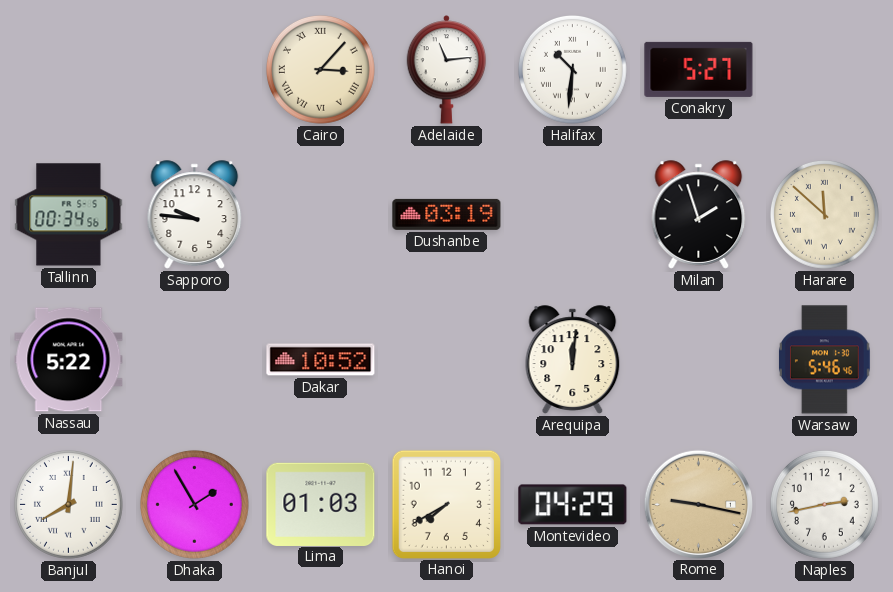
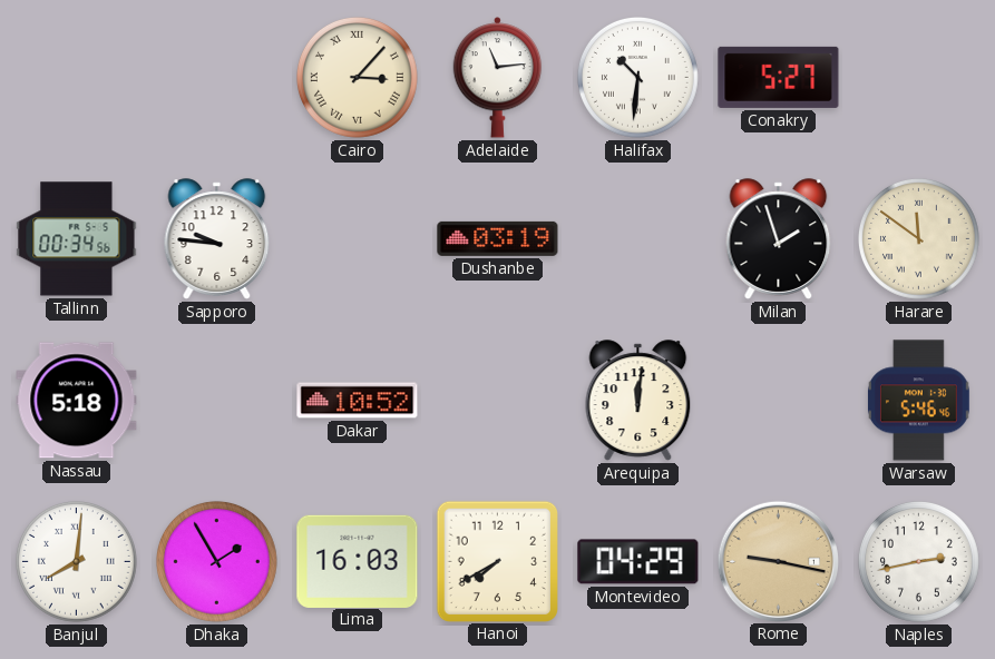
Harare: 11:52 -> 11:51
Nassau: 5:22 -> 5:18
Lima: 01:03 -> 16:03
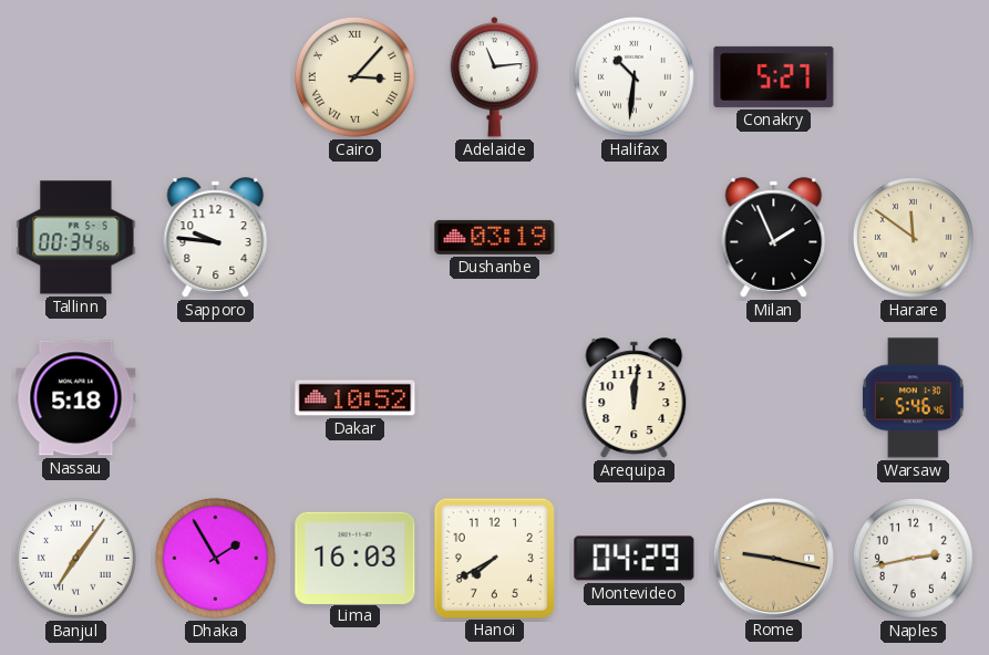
Milan: 1:57 -> 1:56
Banjul: 8:01 -> 7:06
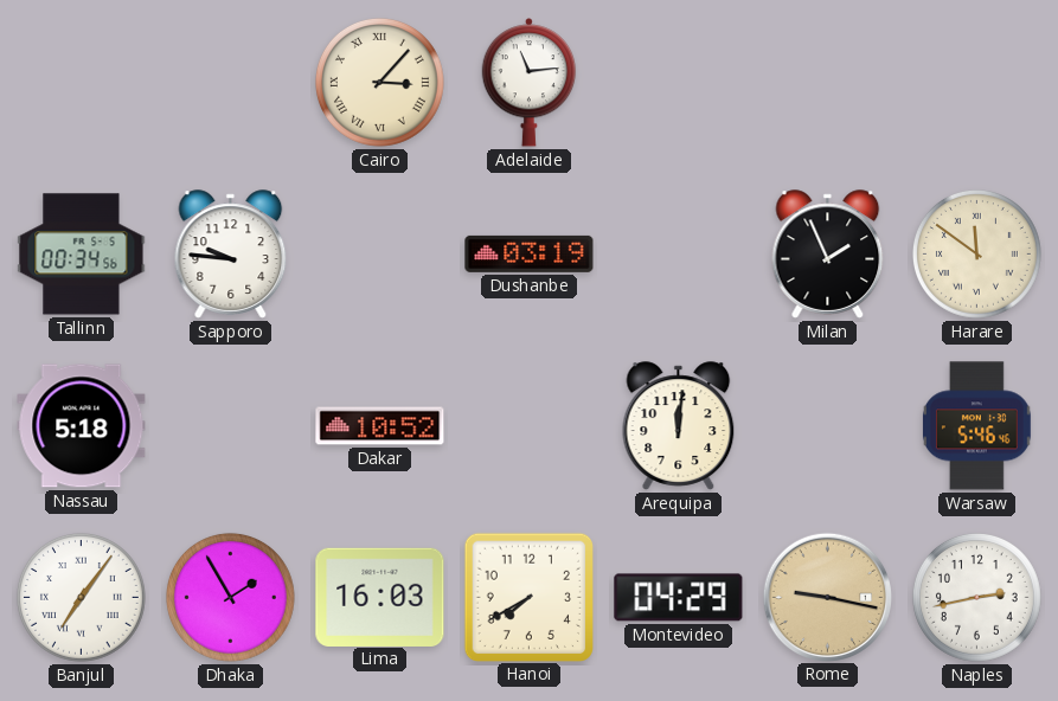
Halifax: 10:31 -> none
Conakry: 5:27 -> none
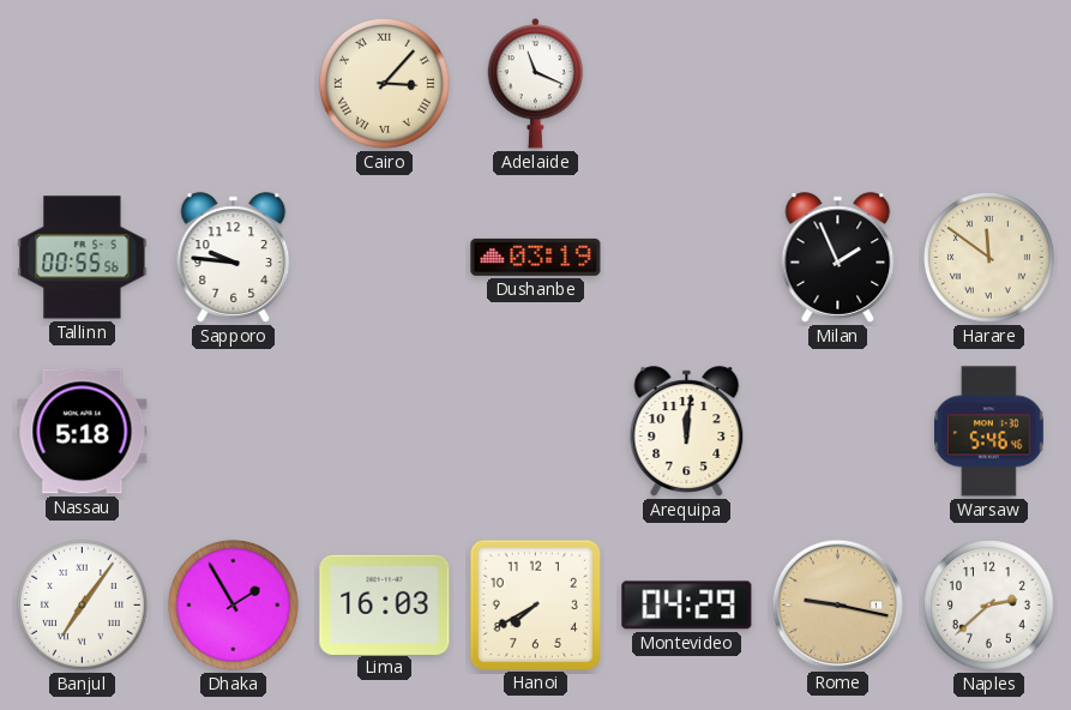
Adelaide: 11:14 -> 11:19
Tallinn: 00:34 -> 00:55
Dakar: 10:52 -> none
Naples: 2:43 -> 2:38
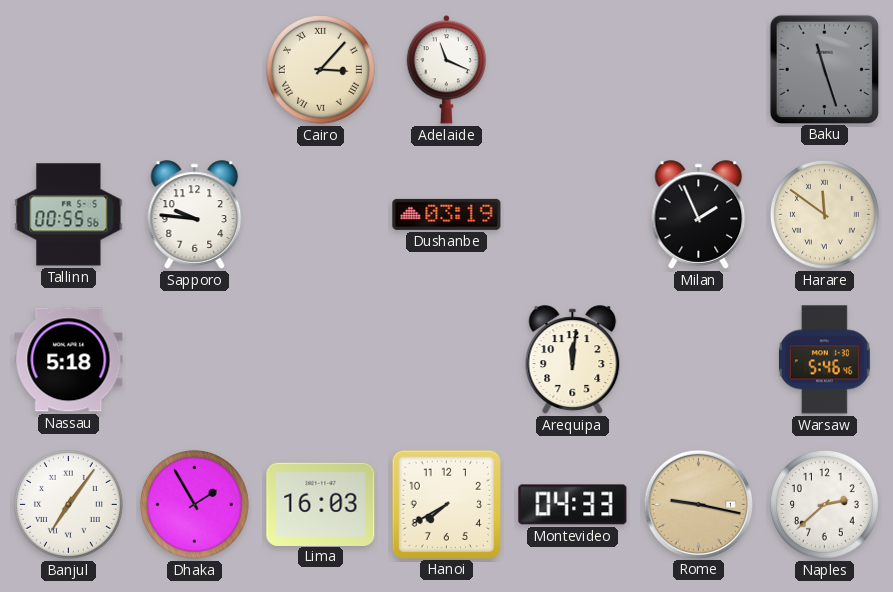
Baku: none -> 11:27
Montevideo: 04:29 -> 04:33
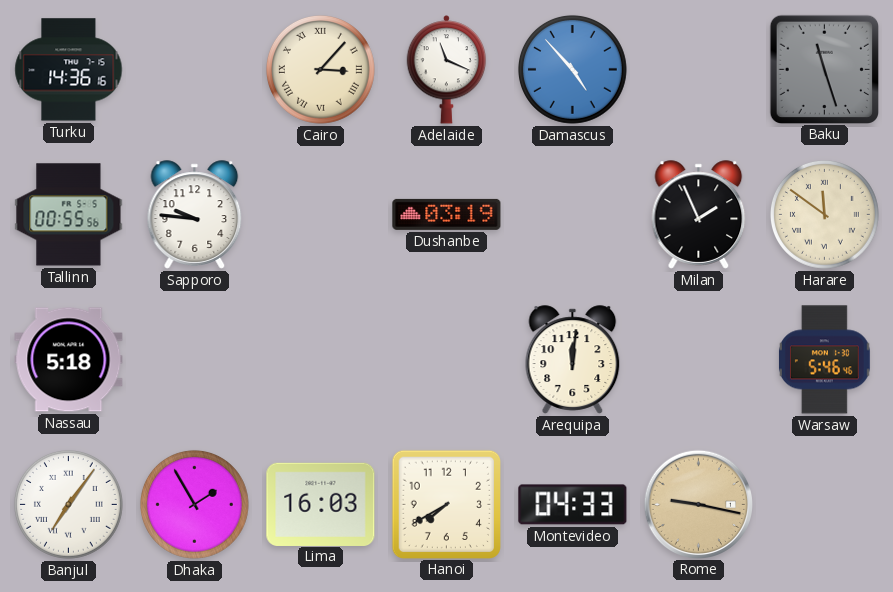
Turku: none -> 14:36
Damascus: none -> 4:53
Naples: 2:38 -> none
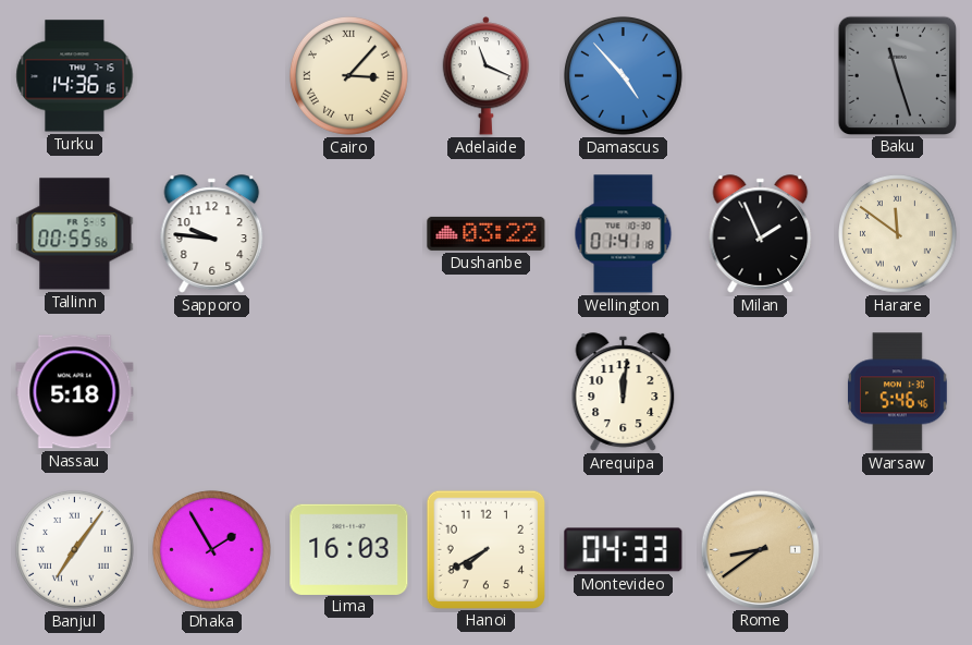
Dushanbe: 03:19 -> 03:22
Wellington: none -> 01:41
Rome: 9:17 -> 8:39
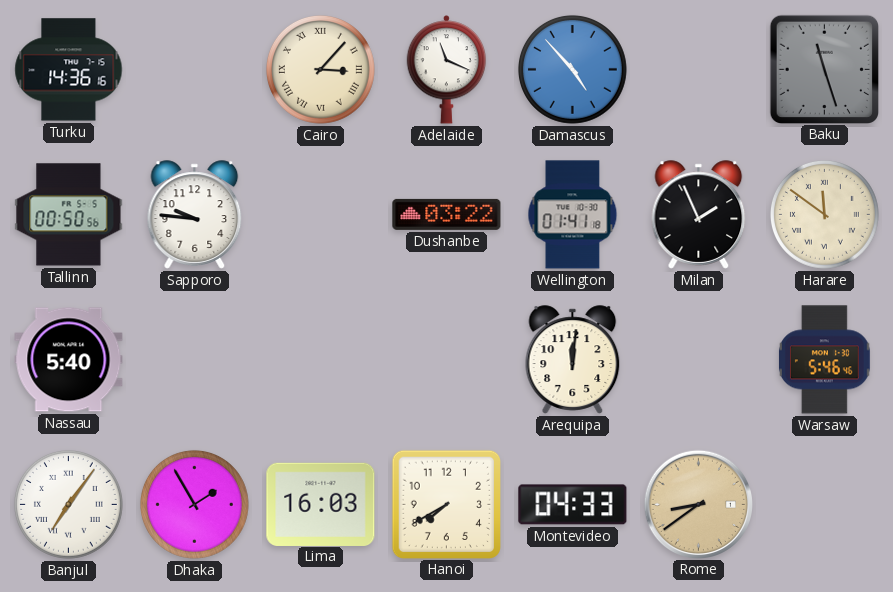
Tallinn: 00:55 -> 00:50
Nassau: 5:18 -> 5:40
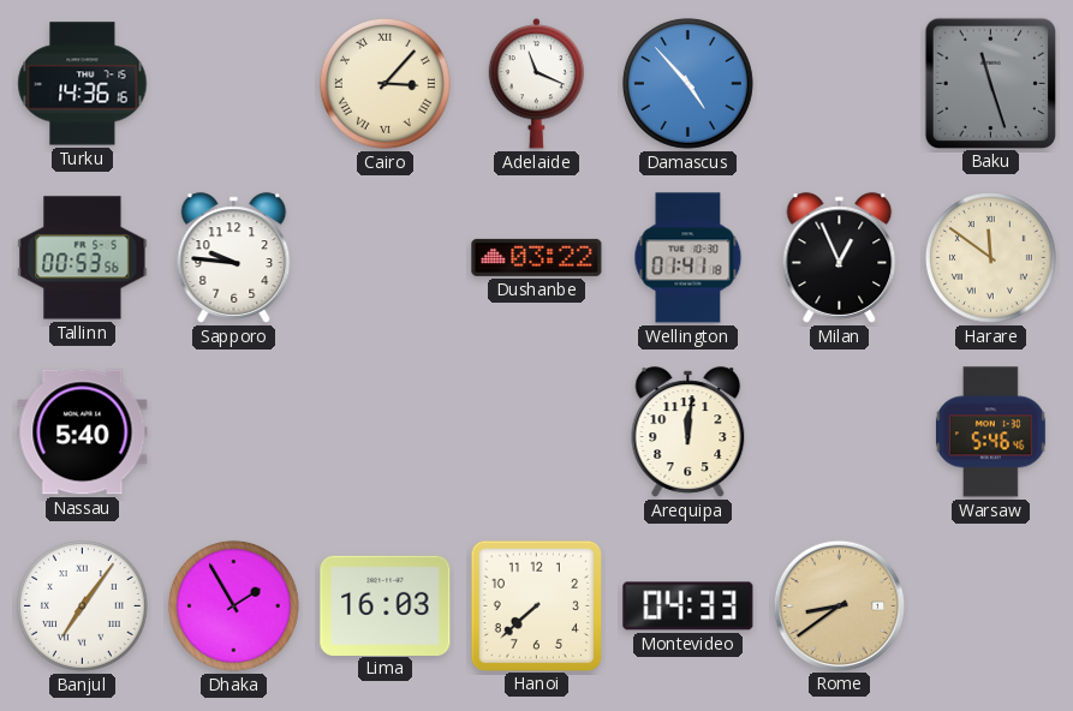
Tallinn: 00:50 -> 00:53
Milan: 1:56 -> 12:56
Hanoi: 7:40 -> 7:38
